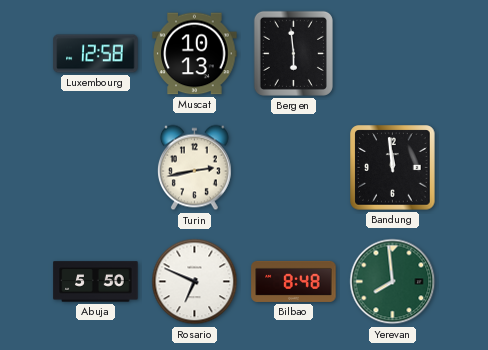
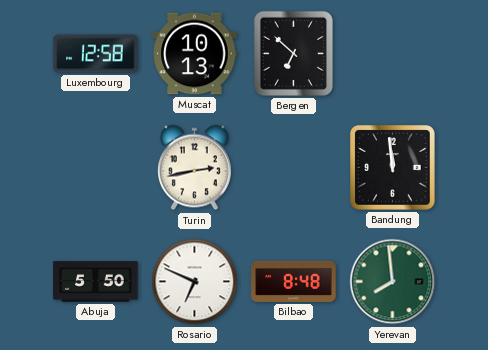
Bergen: 5:59 -> 6:52
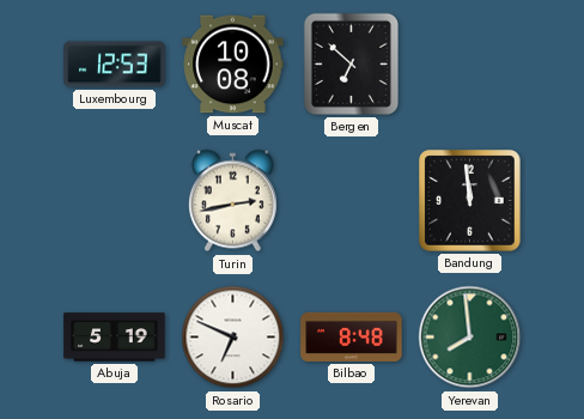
Luxembourg: 12:58 -> 12:53
Muscat: 10:13 -> 10:08
Abuja: 5:50 -> 5:19
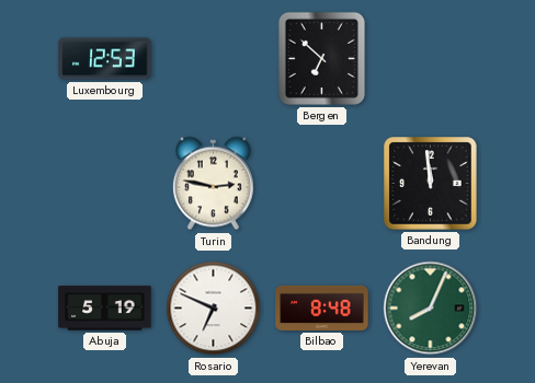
Muscat: 10:08 -> none
Turin: 2:43 -> 2:47
Yerevan: 7:59 -> 8:04
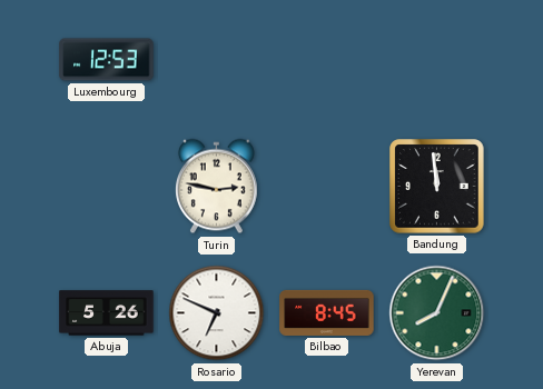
Bergen: 6:52 -> none
Abuja: 5:19 -> 5:26
Bilbao: 8:48 -> 8:45
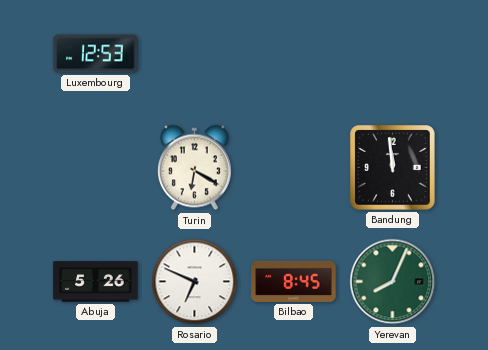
Turin: 2:47 -> 6:20
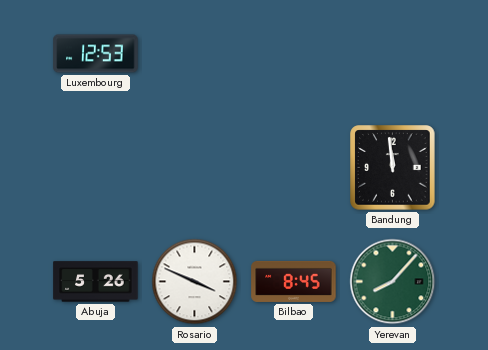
Turin: 6:20 -> none
Rosario: 6:49 -> 3:49
Yerevan: 8:04 -> 8:07
